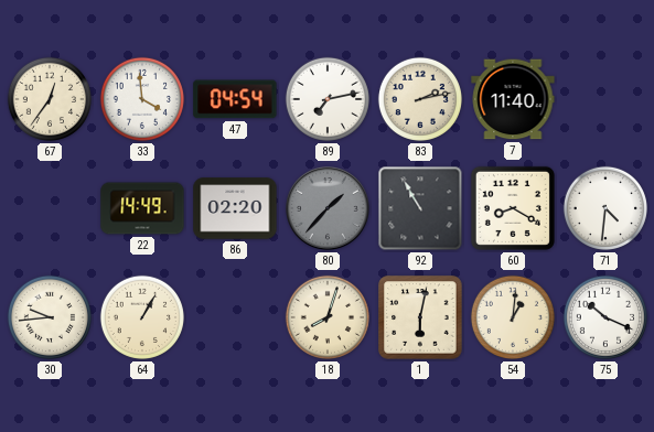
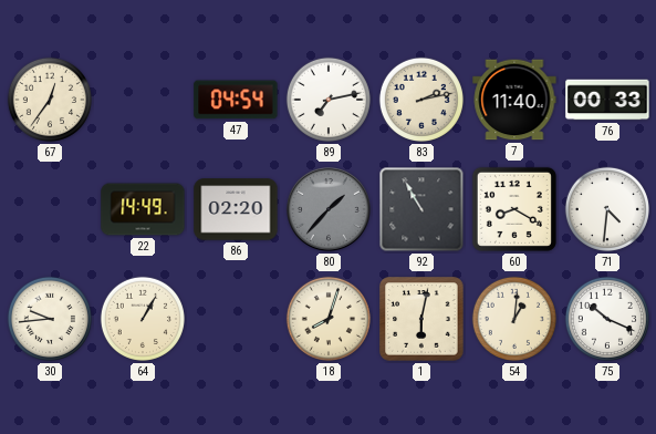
33: 3:59 -> none
76: none -> 00:33
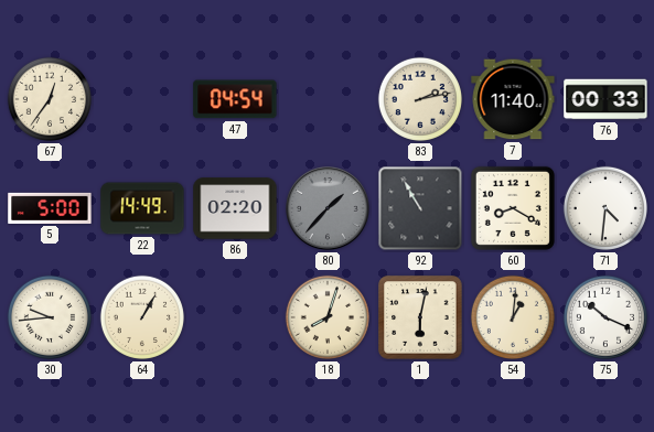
89: 7:13 -> none
5: none -> 5:00
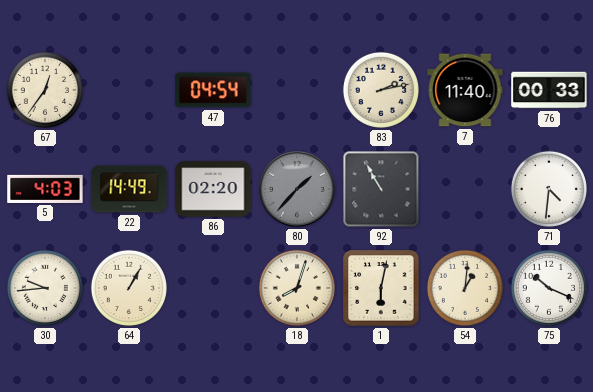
5: 5:00 -> 4:03
60: 8:20 -> none
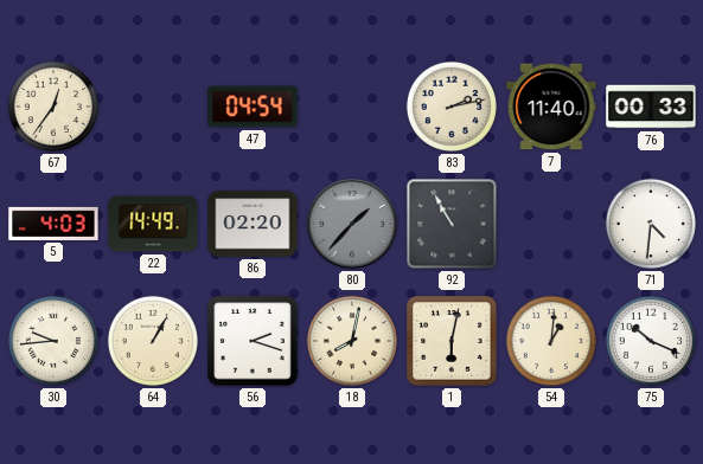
56: none -> 2:18
18: 8:03 -> 8:02
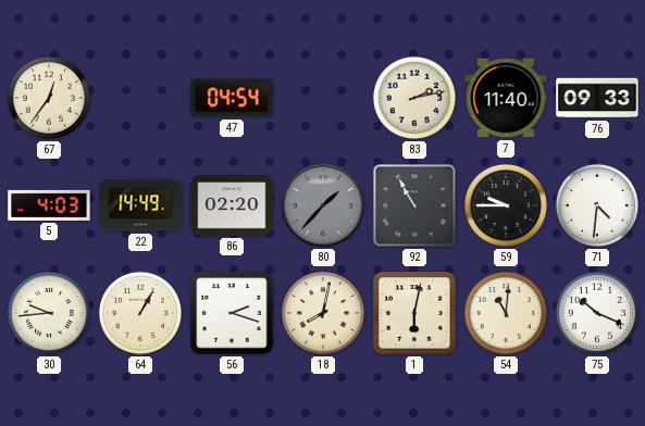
76: 00:33 -> 09:33
59: none -> 9:45
54: 1:01 -> 11:01
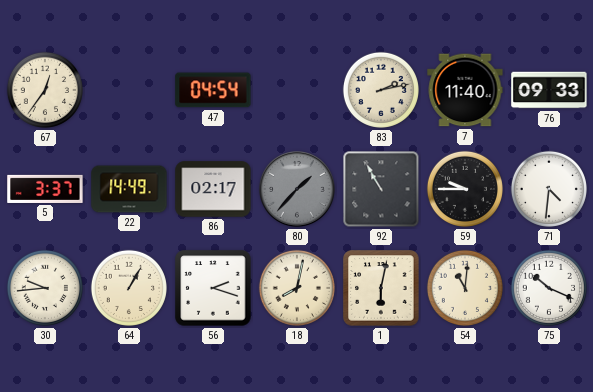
5: 4:03 -> 3:37
86: 02:20 -> 02:17
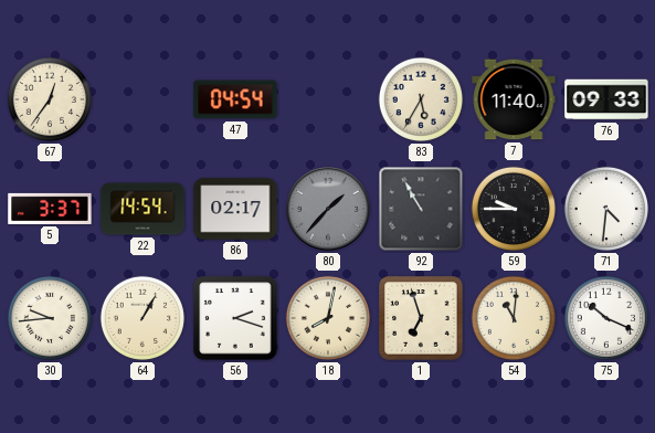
83: 2:13 -> 5:35
22: 14:49 -> 14:54
1: 6:02 -> 6:57
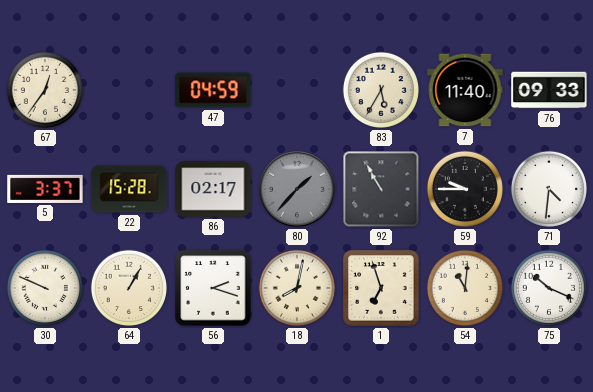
47: 04:54 -> 04:59
22: 14:54 -> 15:28
30: 9:44 -> 9:49
